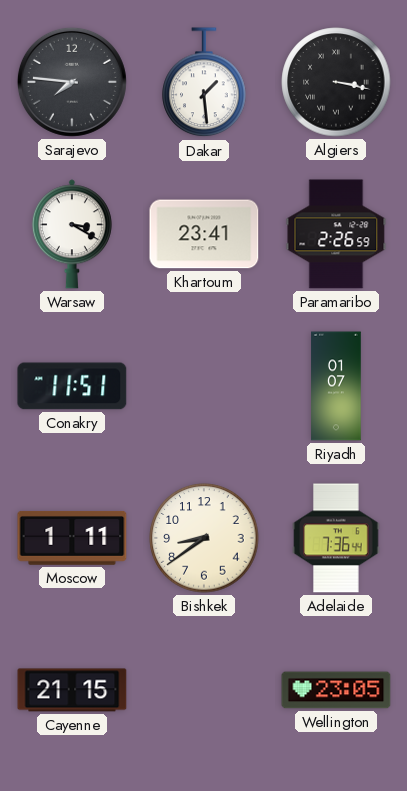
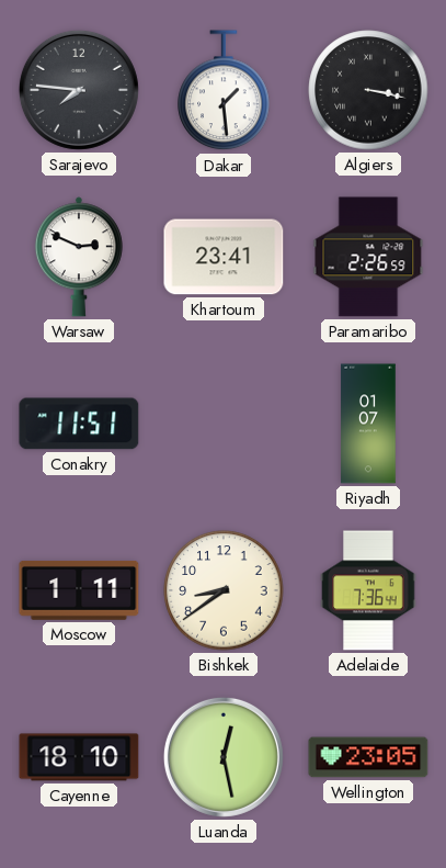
Warsaw: 3:20 -> 2:49
Cayenne: 21:15 -> 18:10
Luanda: none -> 12:28
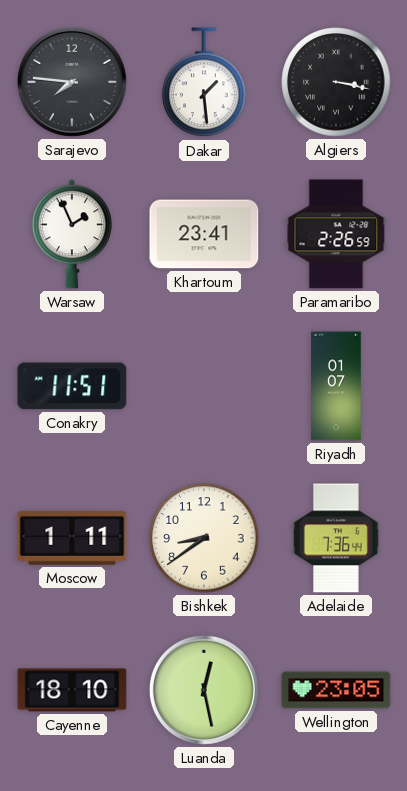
Warsaw: 2:49 -> 1:56
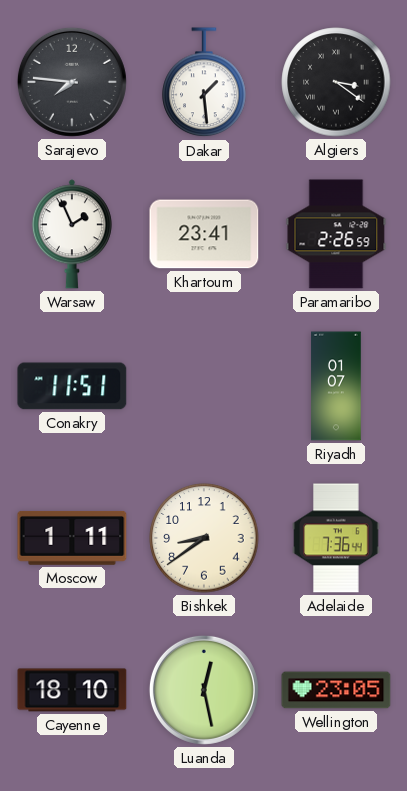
Algiers: 3:17 -> 3:21
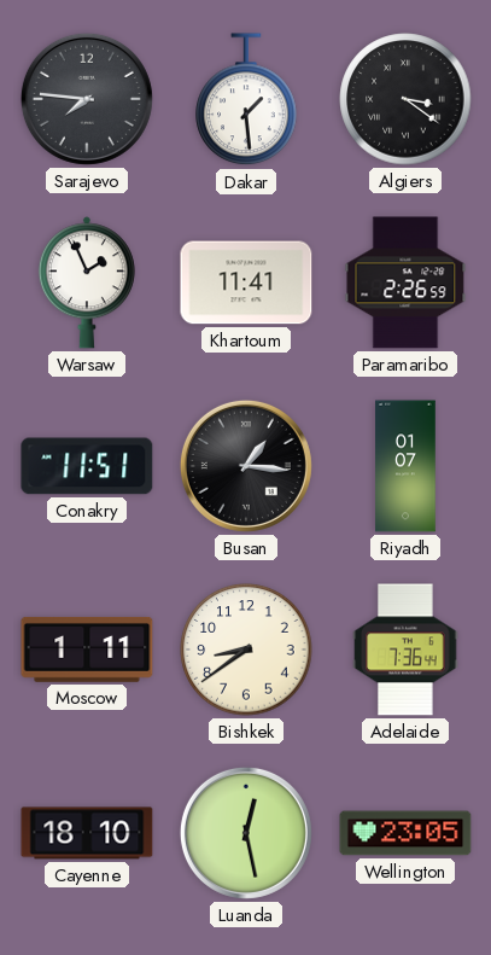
Khartoum: 23:41 -> 11:41
Busan: none -> 1:16
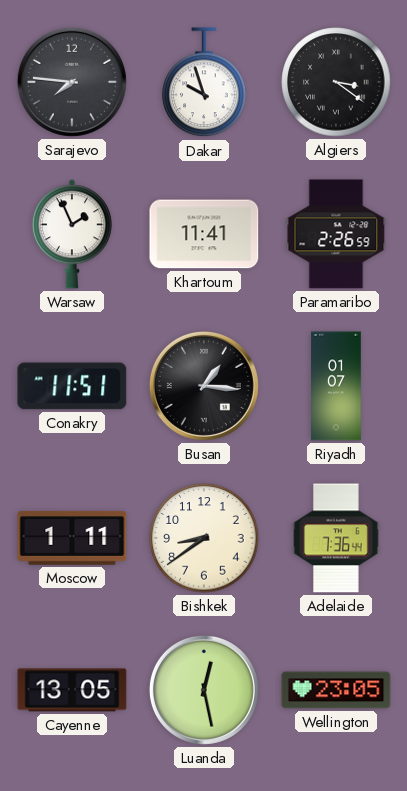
Dakar: 1:29 -> 9:57
Cayenne: 18:10 -> 13:05
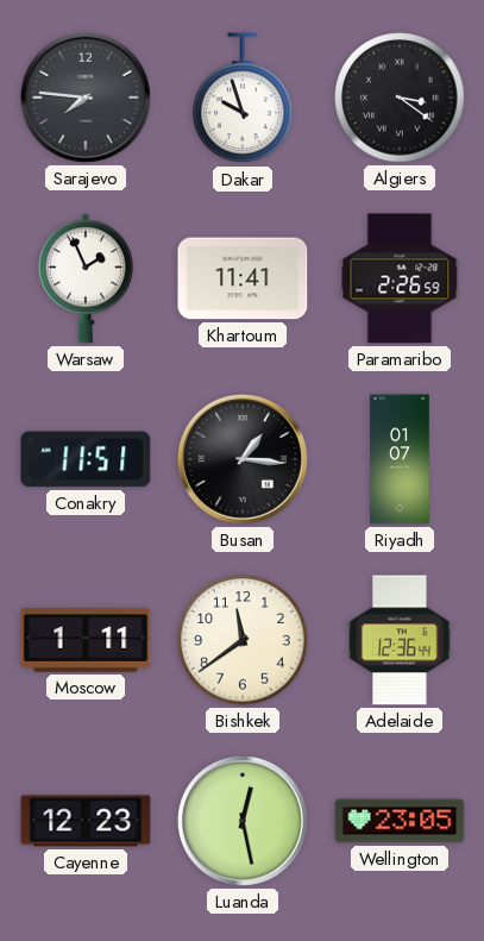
Bishkek: 8:39 -> 11:39
Adelaide: 7:36 -> 12:36
Cayenne: 13:05 -> 12:23
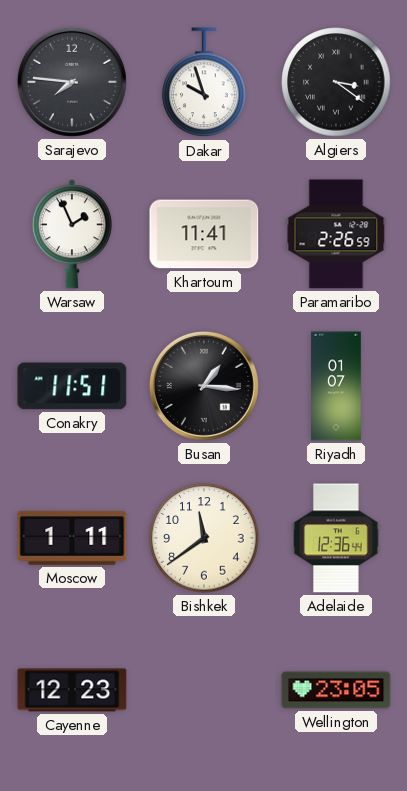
Luanda: 12:28 -> none
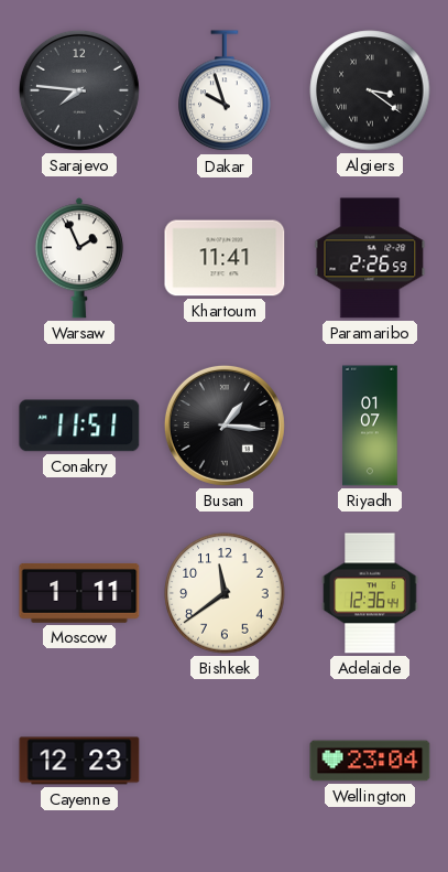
Wellington: 23:05 -> 23:04
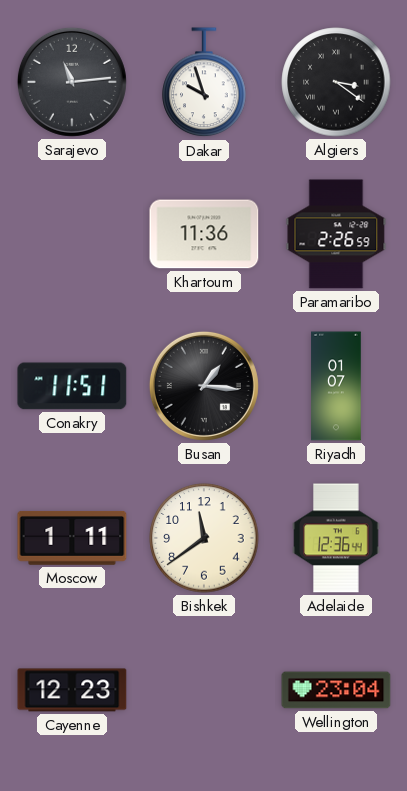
Sarajevo: 7:46 -> 11:14
Warsaw: 1:56 -> none
Khartoum: 11:41 -> 11:36
